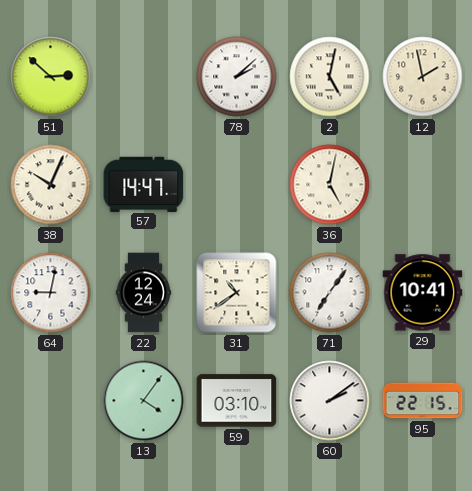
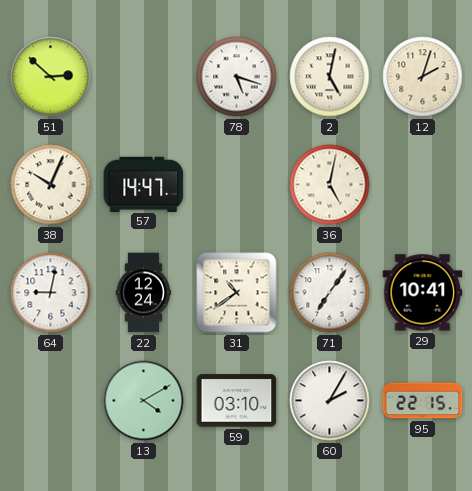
78: 2:08 -> 5:18
12: 1:58 -> 2:03
13: 4:06 -> 4:10
60: 2:09 -> 2:05
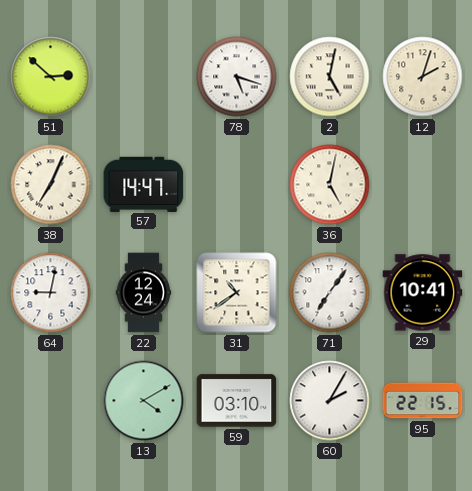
38: 10:04 -> 7:04
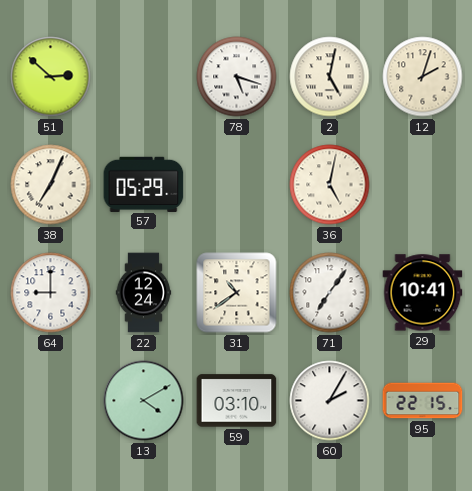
57: 14:47 -> 05:29
64: 9:02 -> 9:00
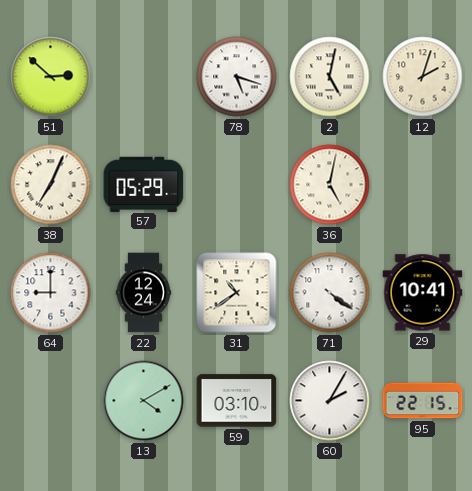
71: 7:06 -> 4:21
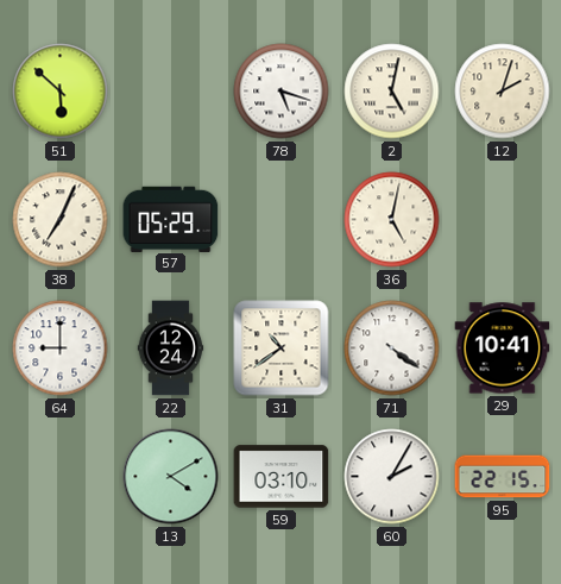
51: 2:52 -> 5:52
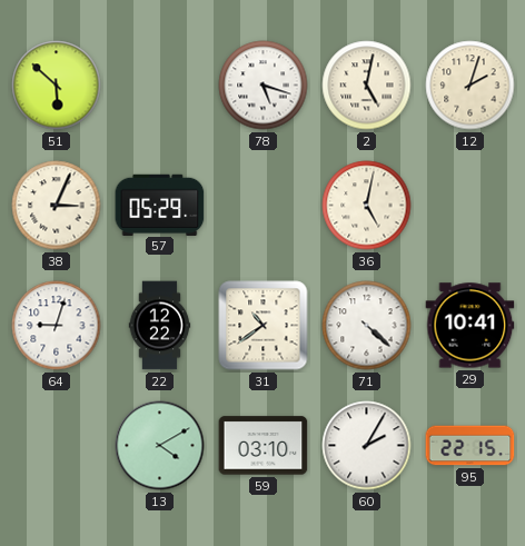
38: 7:04 -> 3:04
64: 9:00 -> 9:03
22: 12:24 -> 12:22
71: 4:21 -> 4:22
